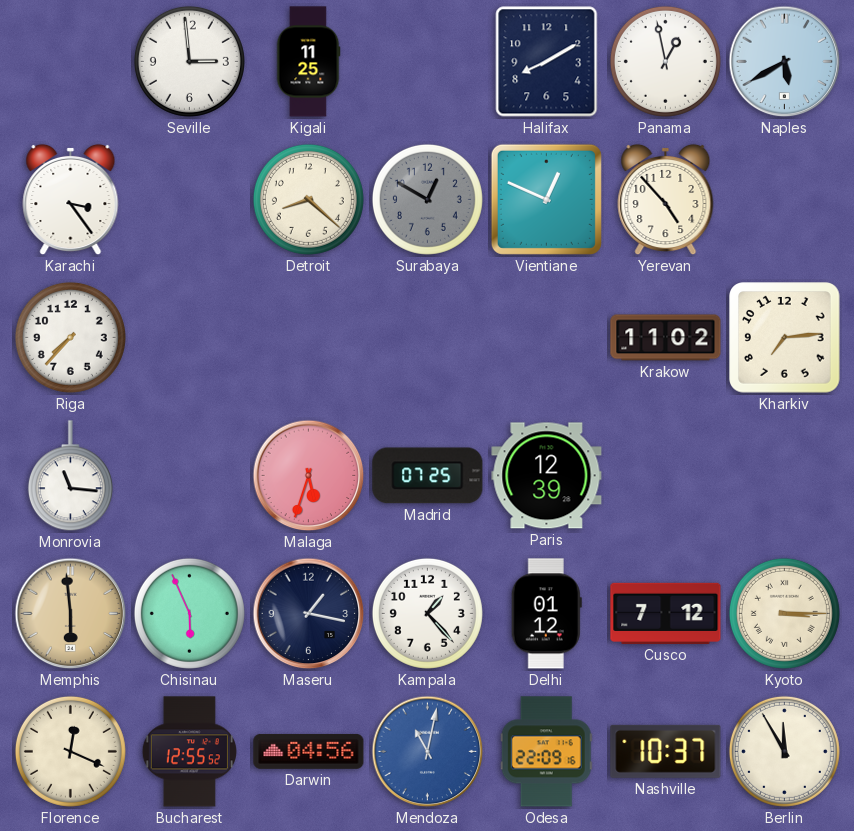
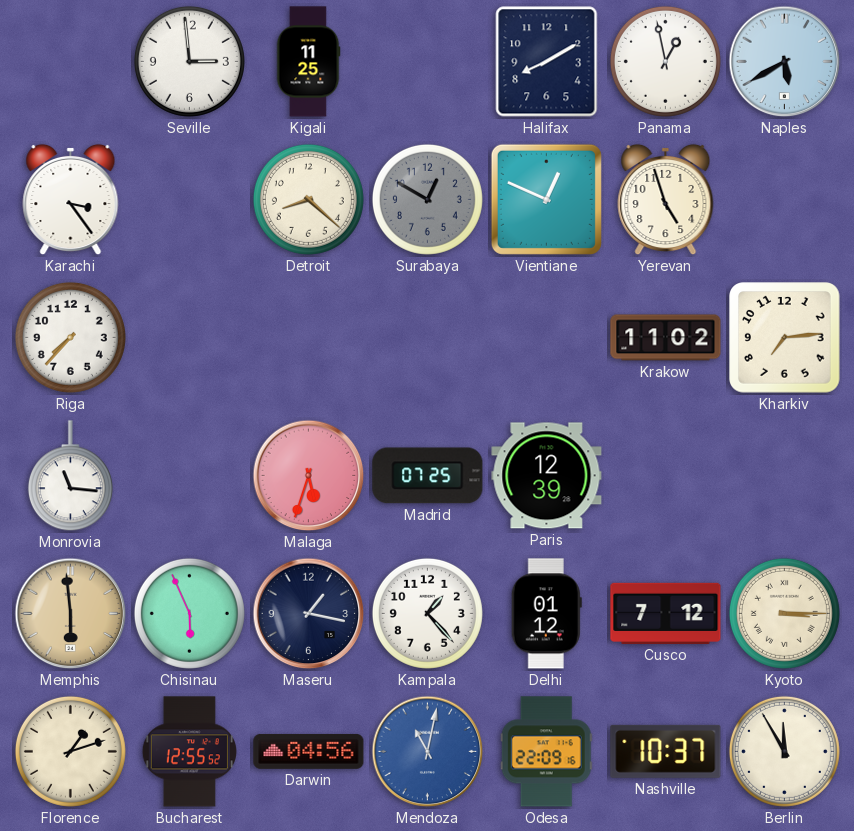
Yerevan: 4:53 -> 4:57
Florence: 12:19 -> 1:12
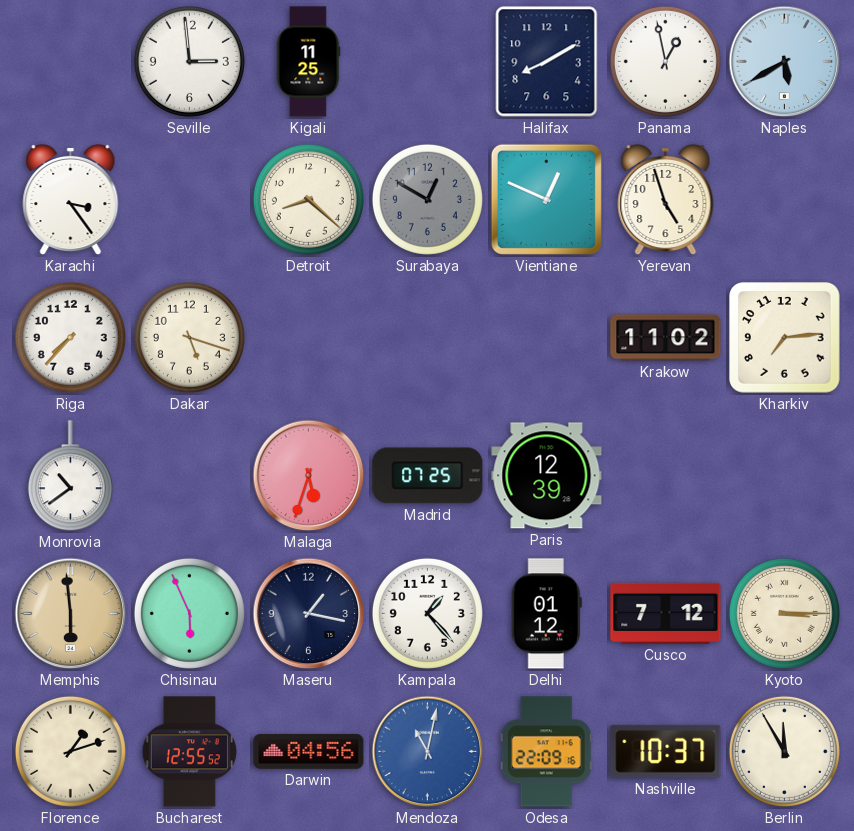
Dakar: none -> 5:18
Monrovia: 11:16 -> 10:39
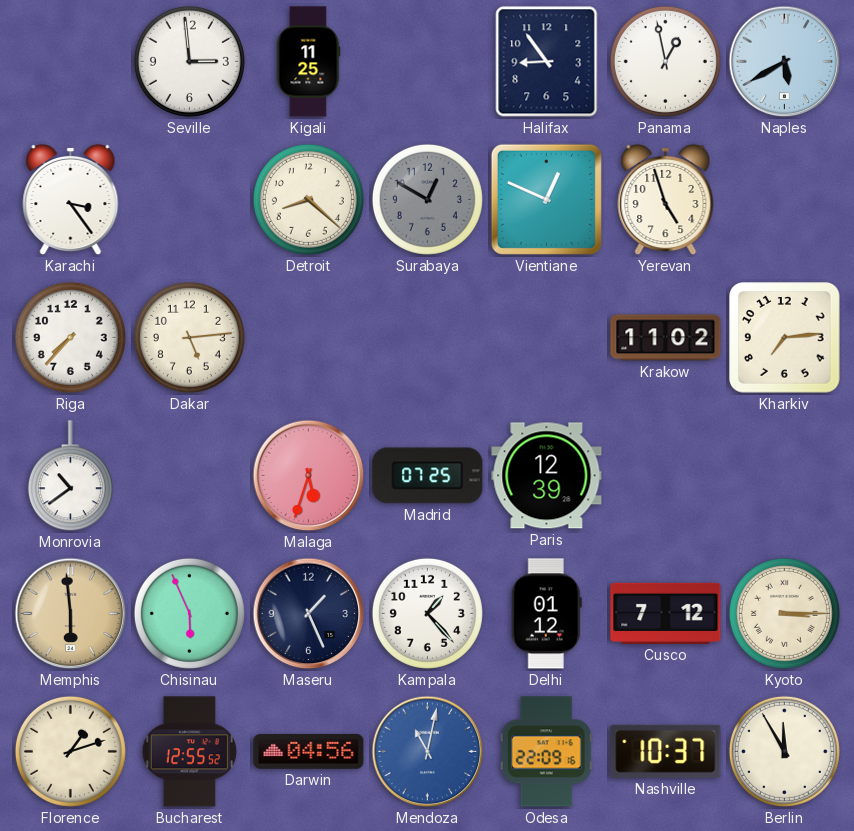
Halifax: 8:10 -> 8:54
Dakar: 5:18 -> 5:14
Maseru: 1:17 -> 1:26
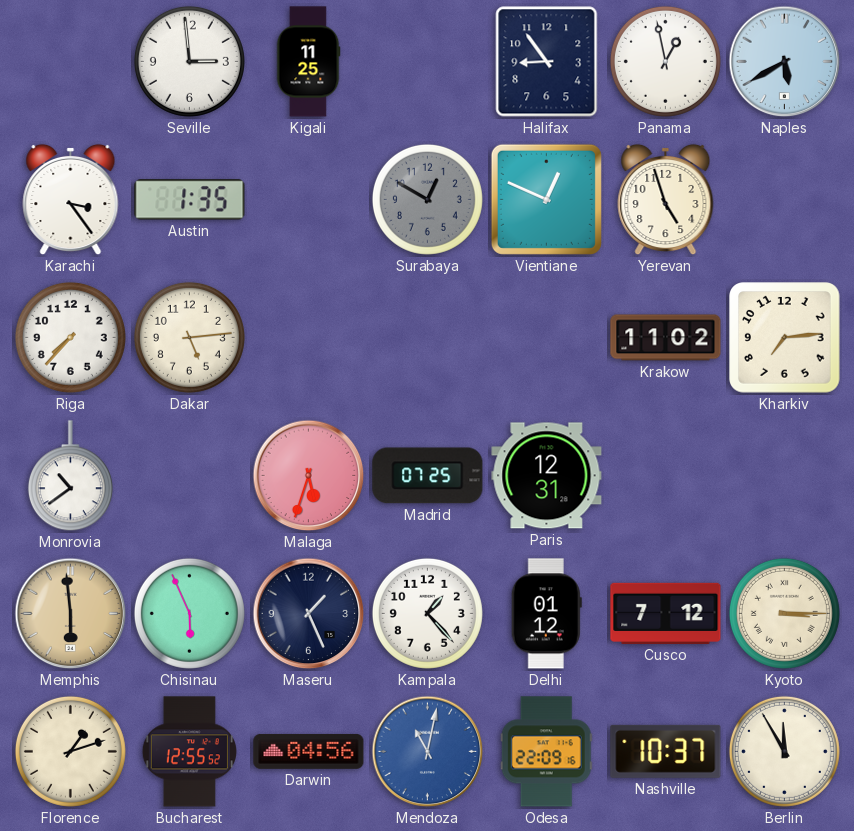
Austin: none -> 1:35
Detroit: 8:22 -> none
Paris: 12:39 -> 12:31
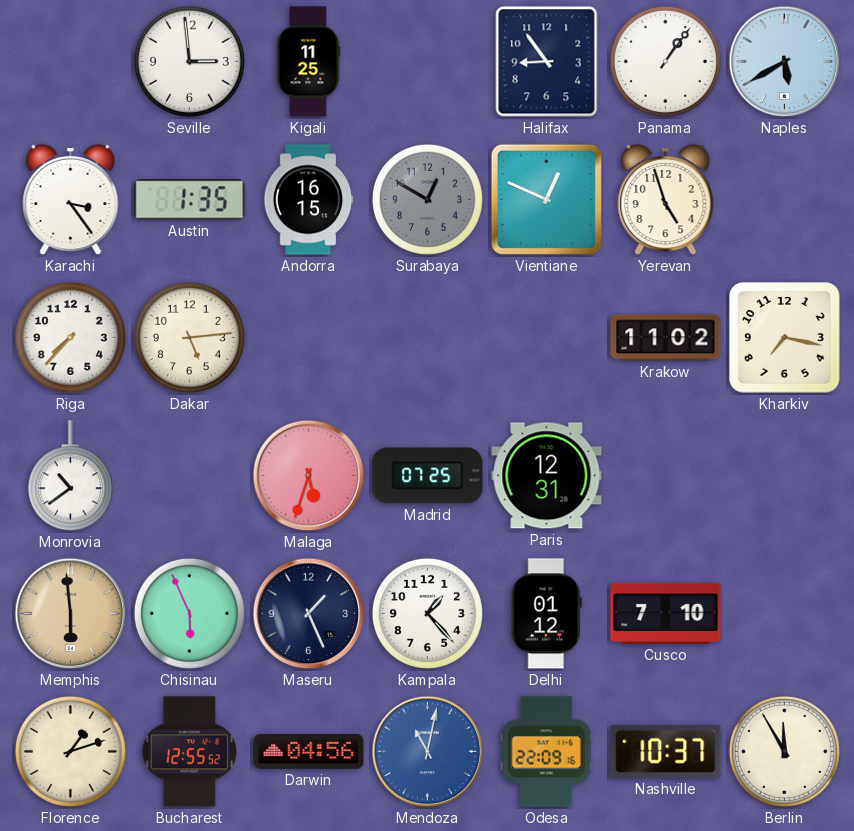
Panama: 12:58 -> 1:06
Andorra: none -> 16:15
Kharkiv: 7:14 -> 7:17
Cusco: 7:12 -> 7:10
Kyoto: 3:15 -> none
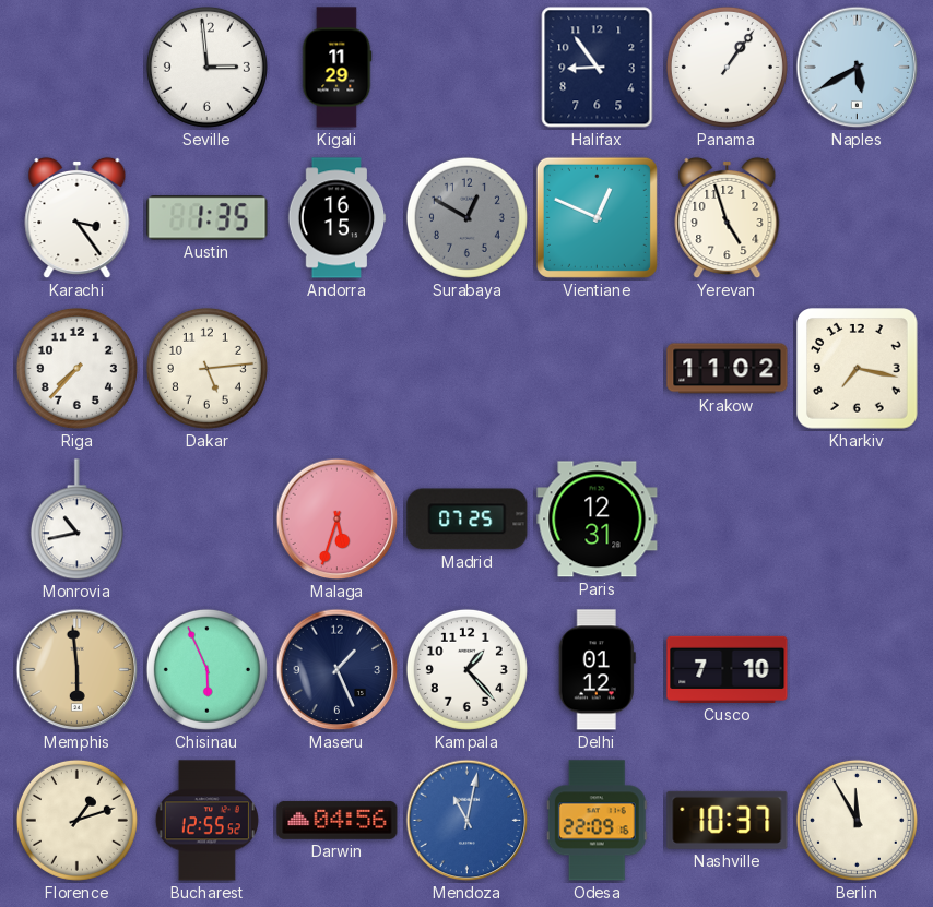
Kigali: 11:25 -> 11:29
Monrovia: 10:39 -> 10:43
